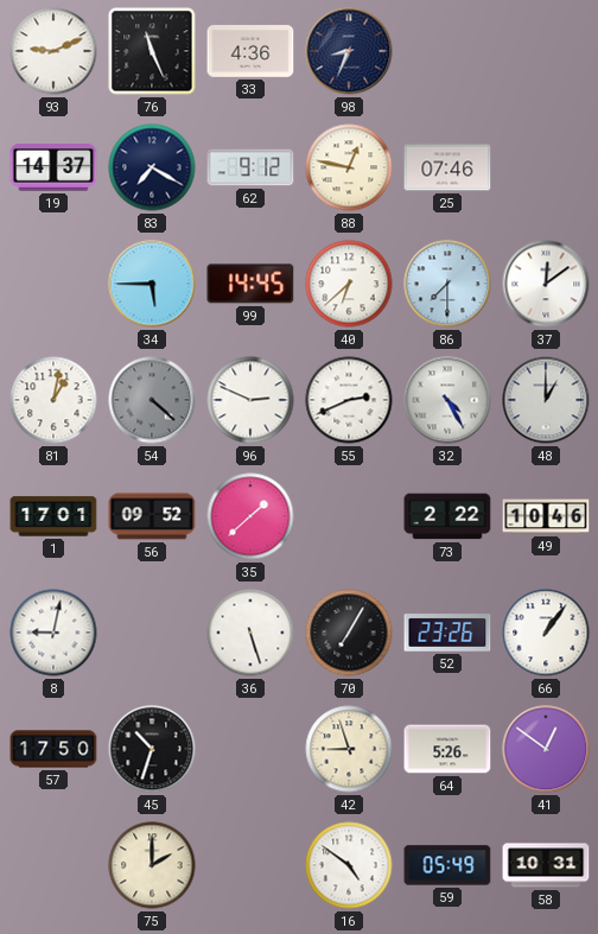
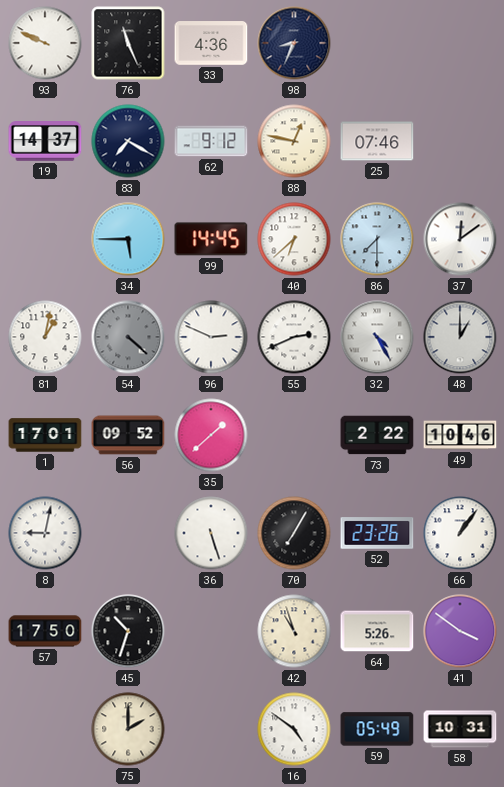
93: 9:11 -> 9:49
42: 8:57 -> 10:57
41: 12:51 -> 3:51
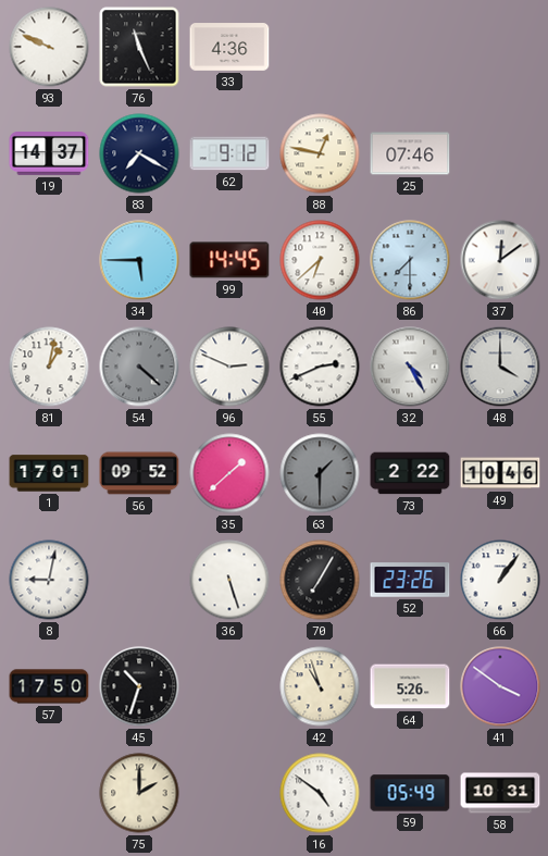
98: 8:34 -> none
48: 1:00 -> 4:00
63: none -> 1:30
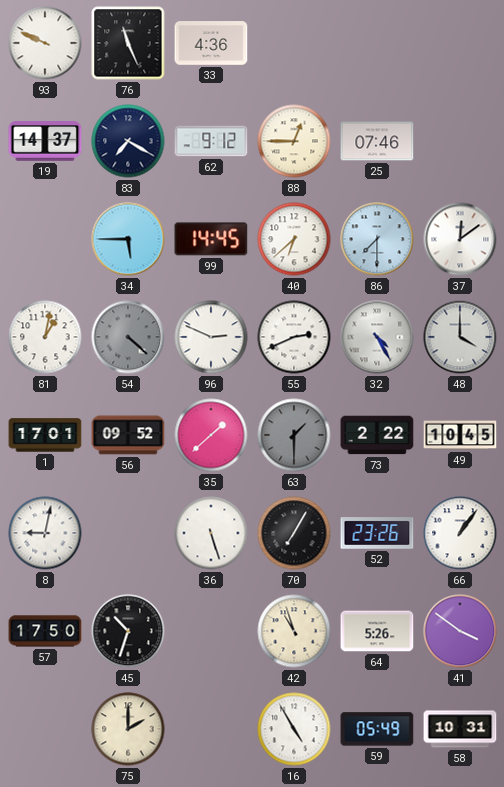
88: 12:47 -> 12:45
49: 10:46 -> 10:45
16: 4:51 -> 4:55
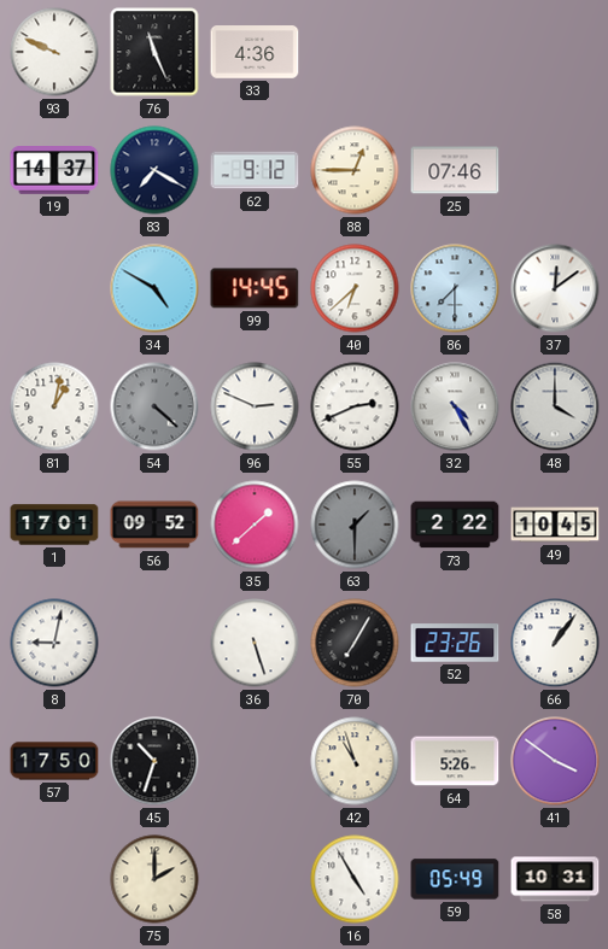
34: 5:45 -> 4:50
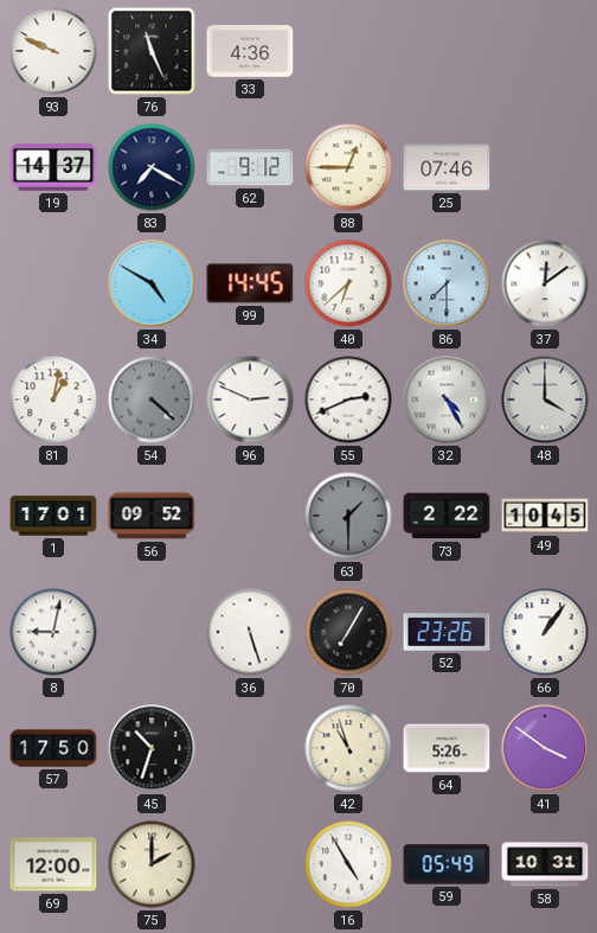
35: 1:38 -> none
69: none -> 12:00
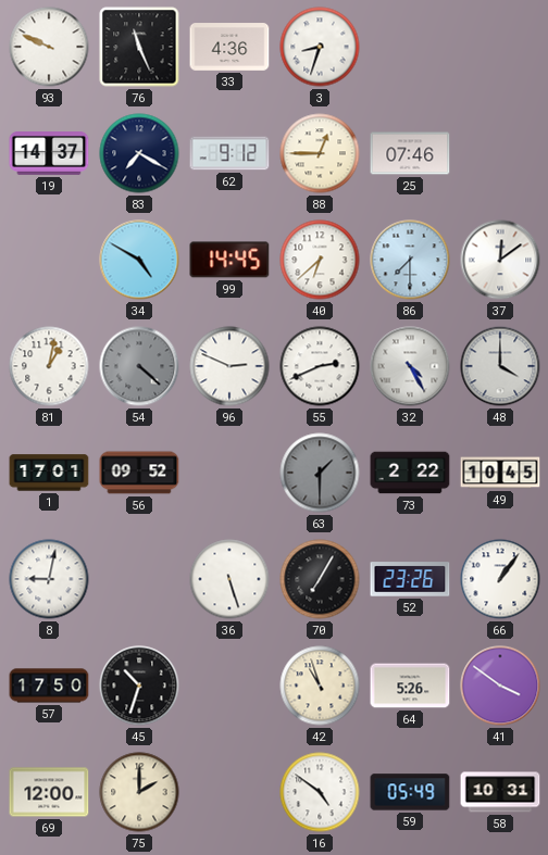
3: none -> 8:33
16: 4:55 -> 4:51
